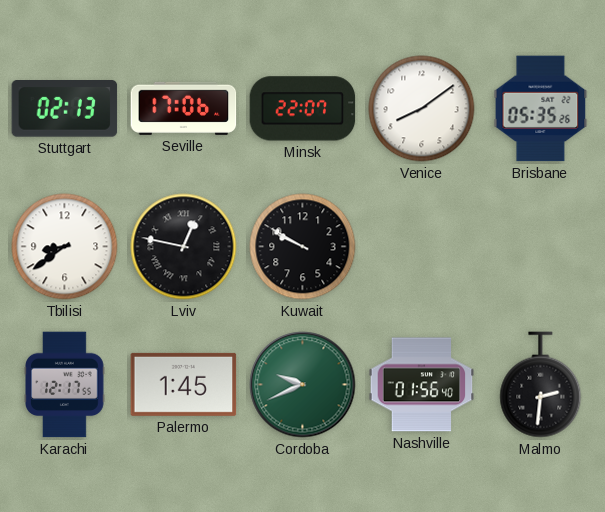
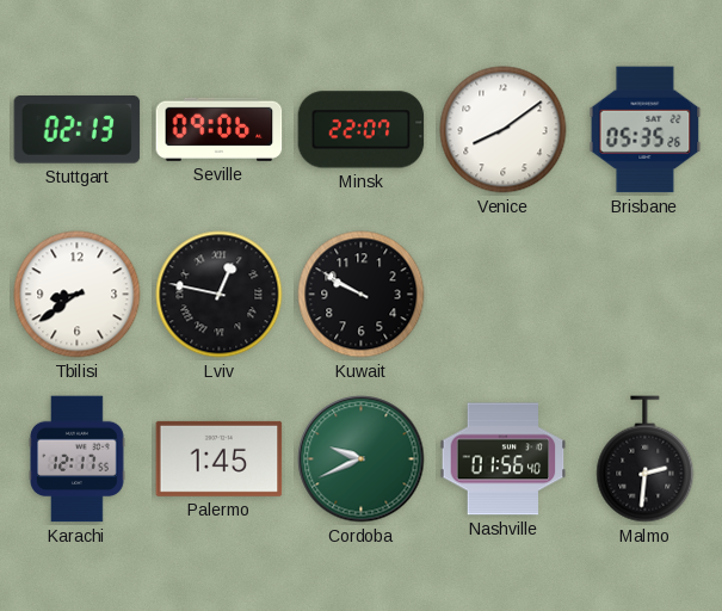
Seville: 17:06 -> 09:06
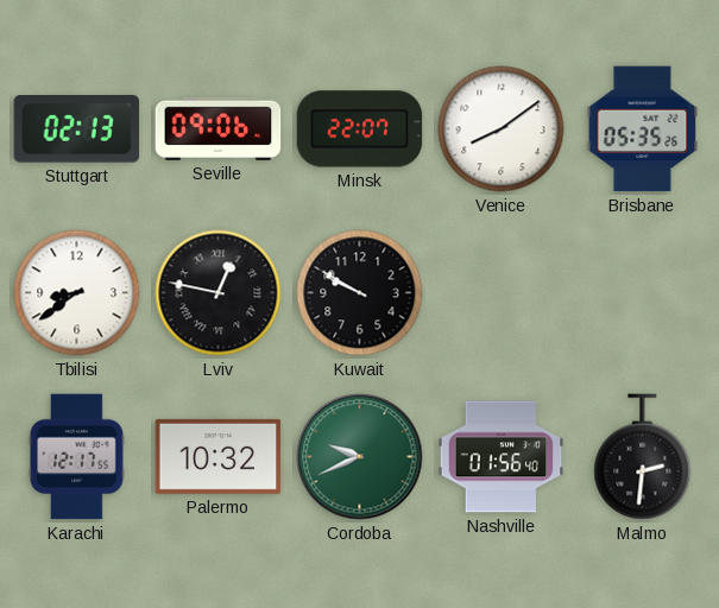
Palermo: 1:45 -> 10:32
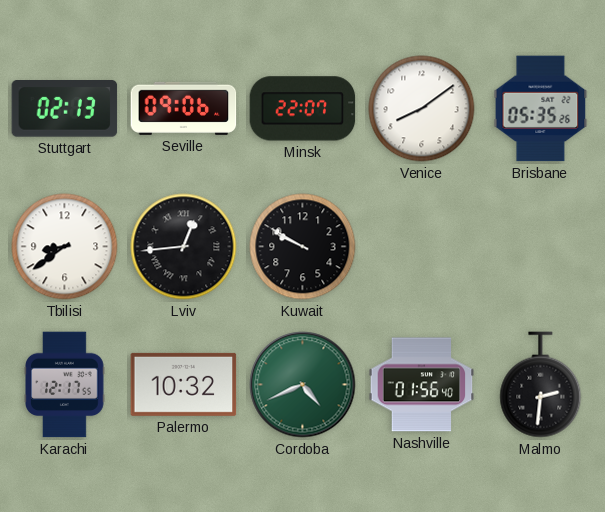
Lviv: 12:47 -> 12:44
Cordoba: 9:41 -> 4:41
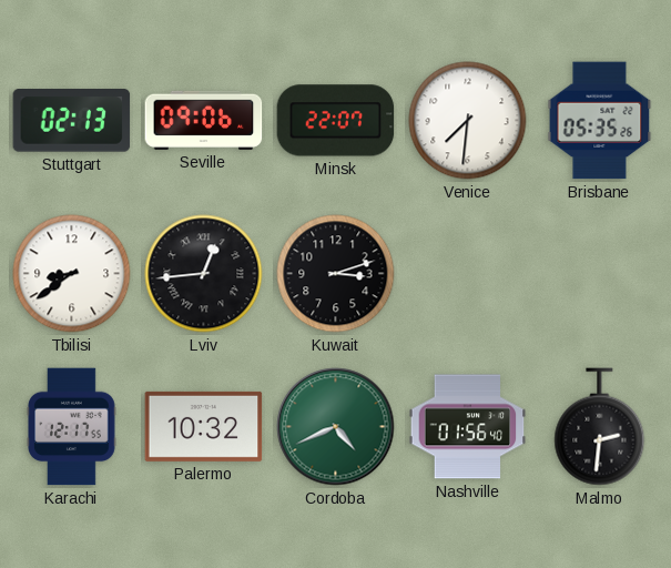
Venice: 8:09 -> 7:31
Kuwait: 9:50 -> 3:12
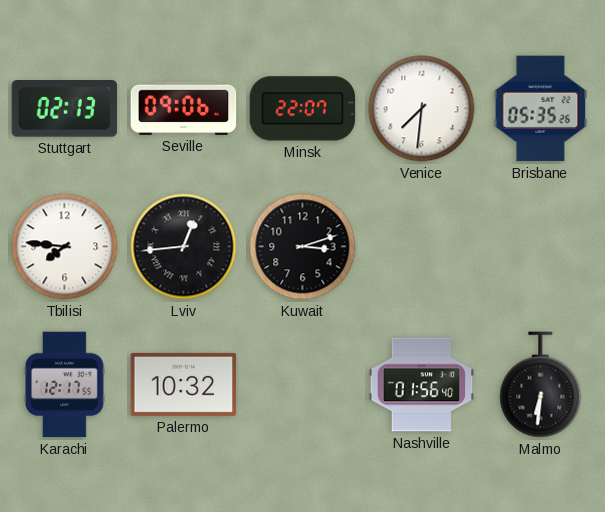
Tbilisi: 8:39 -> 7:46
Cordoba: 4:41 -> none
Malmo: 2:31 -> 6:31
